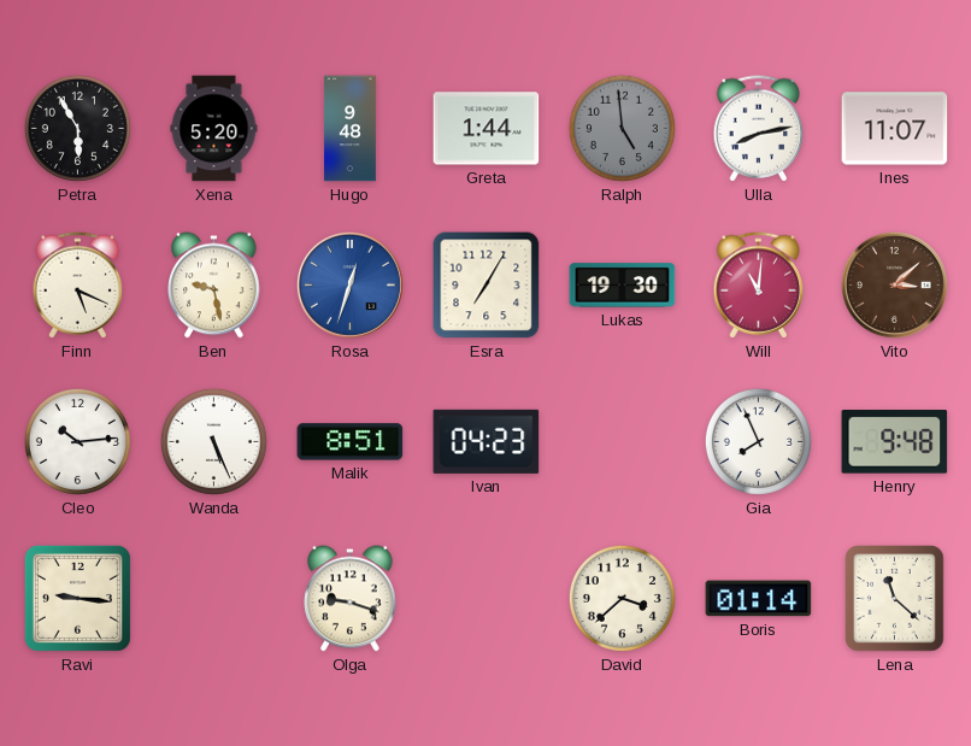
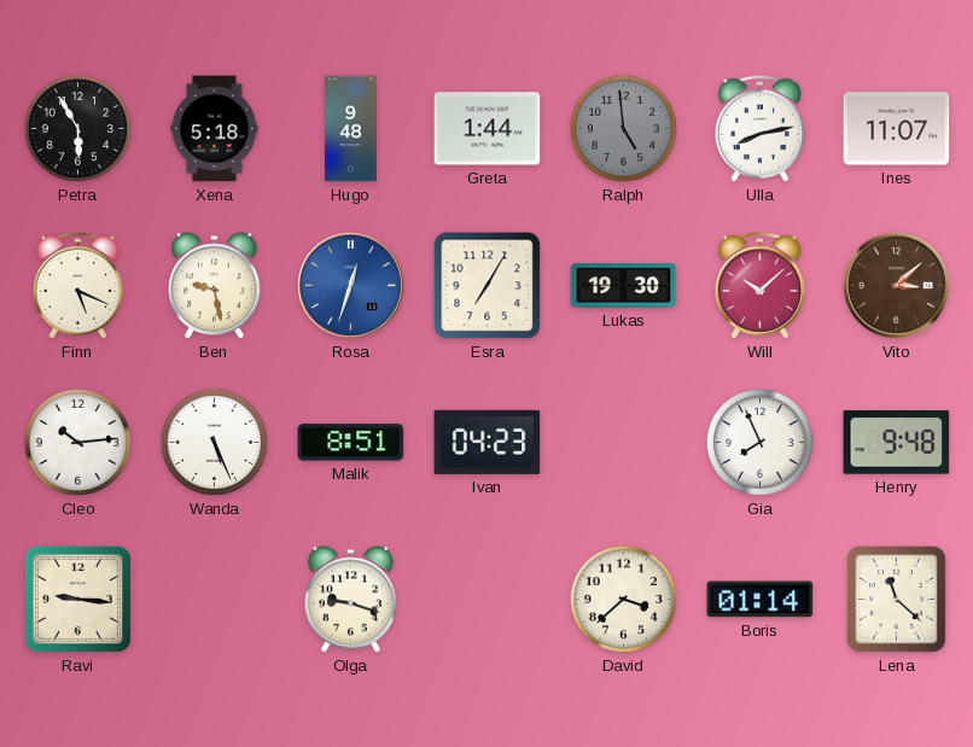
Xena: 5:20 -> 5:18
Will: 11:01 -> 10:08
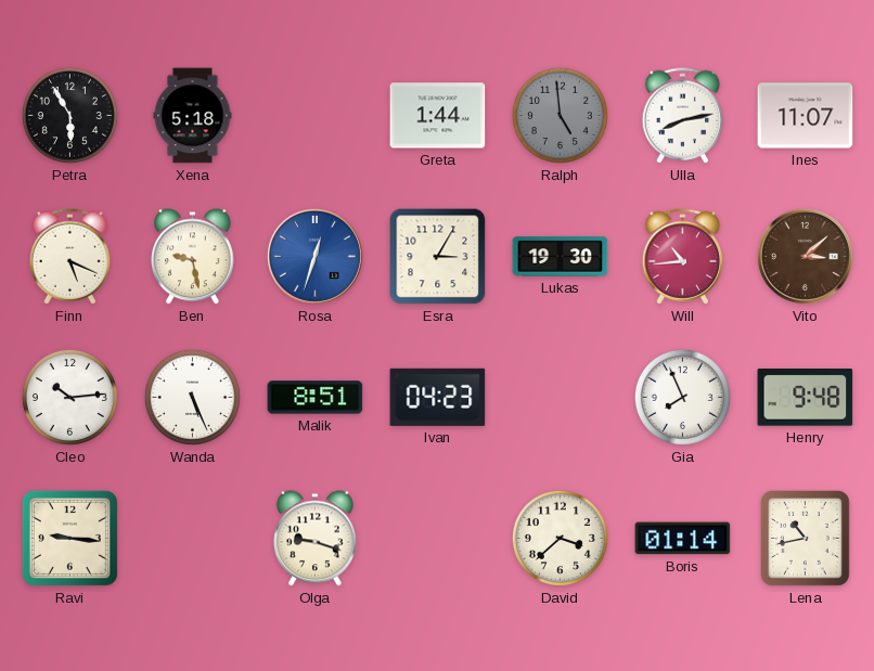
Hugo: 9:48 -> none
Esra: 7:05 -> 3:05
Will: 10:08 -> 10:44
Lena: 11:22 -> 10:43
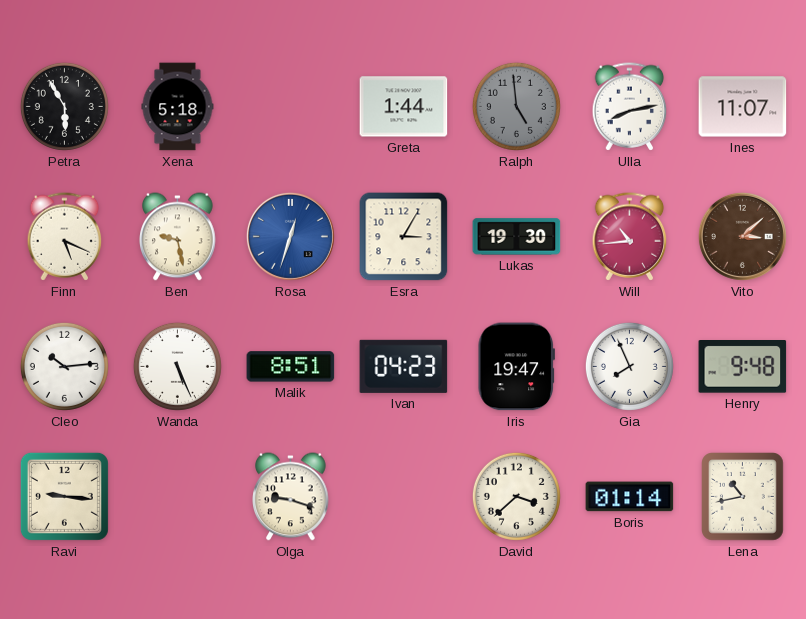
Iris: none -> 19:47
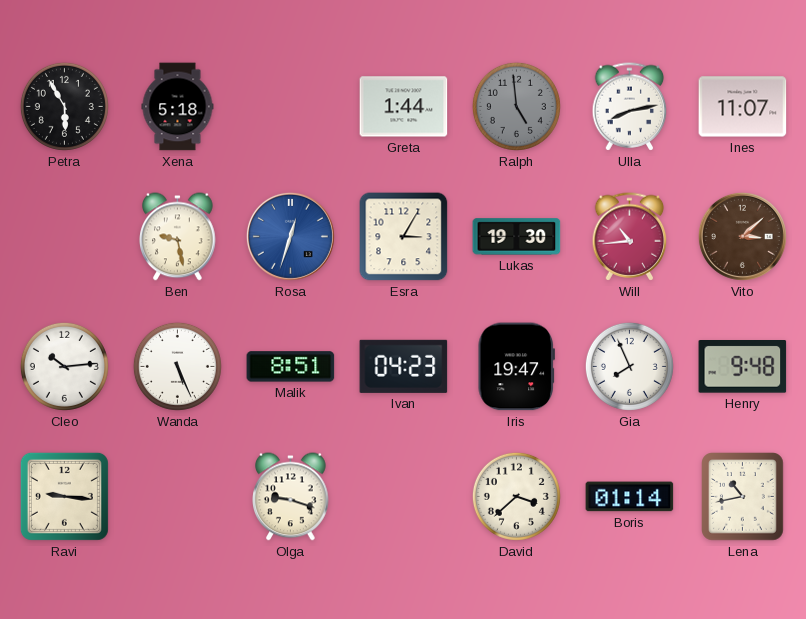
Finn: 5:19 -> none
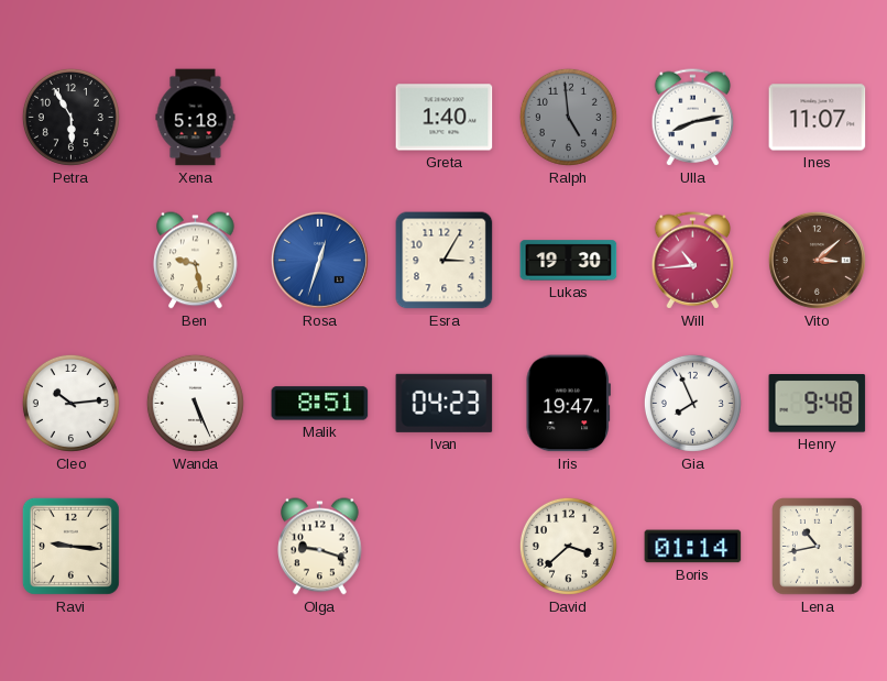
Greta: 1:44 -> 1:40
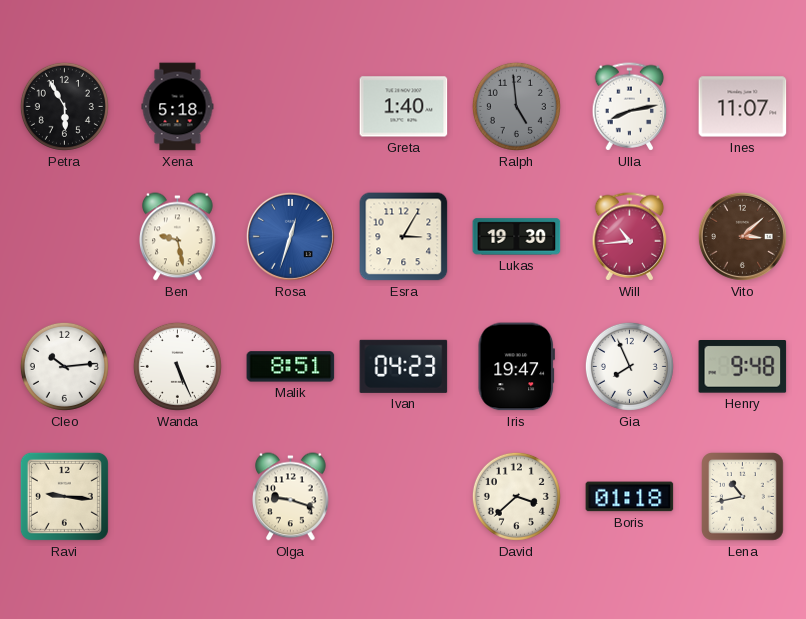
Boris: 01:14 -> 01:18
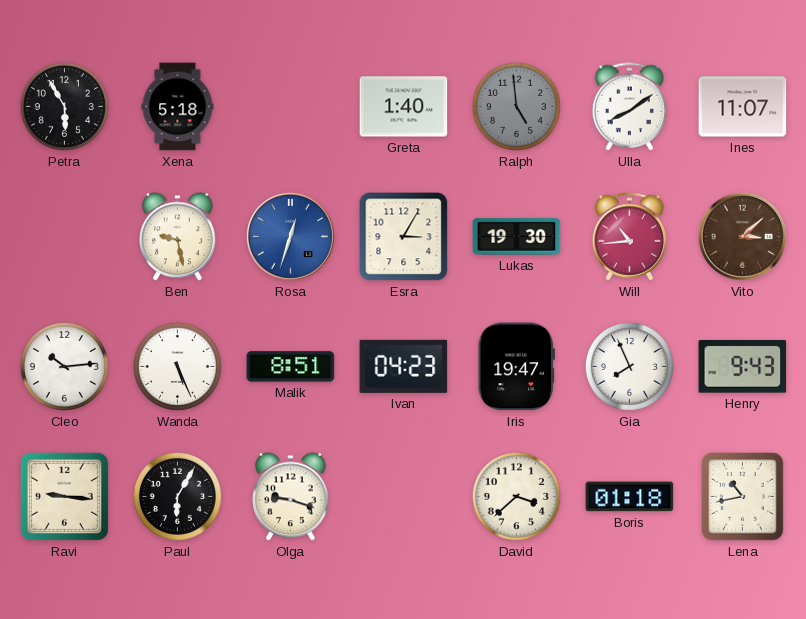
Ulla: 8:13 -> 8:09
Henry: 9:48 -> 9:43
Paul: none -> 6:05
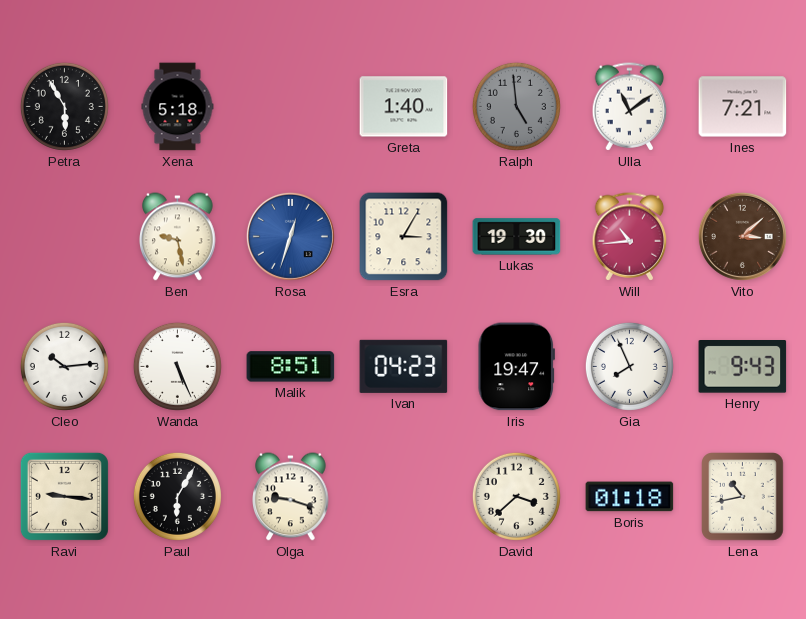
Ulla: 8:09 -> 11:09
Ines: 11:07 -> 7:21
